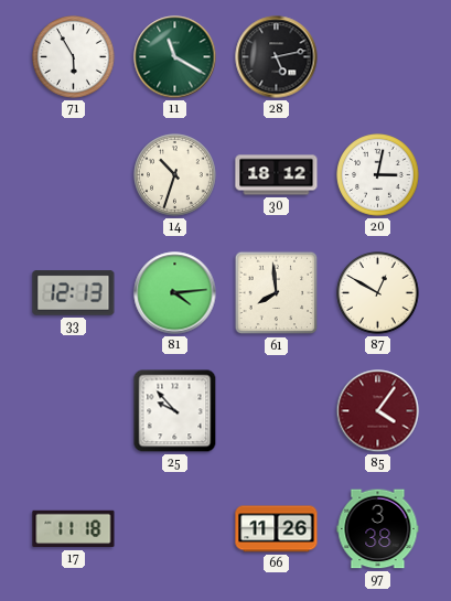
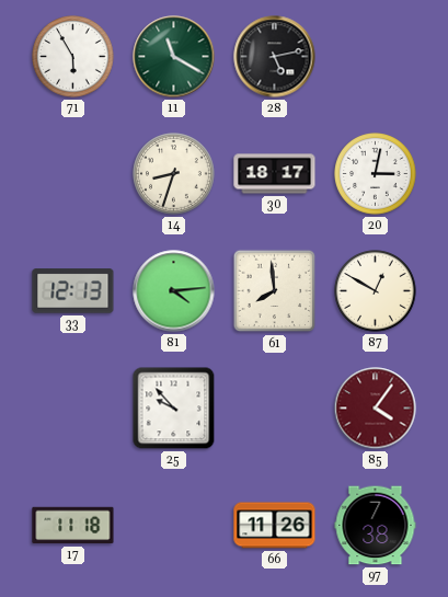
14: 10:33 -> 8:33
30: 18:12 -> 18:17
97: 3:38 -> 7:38
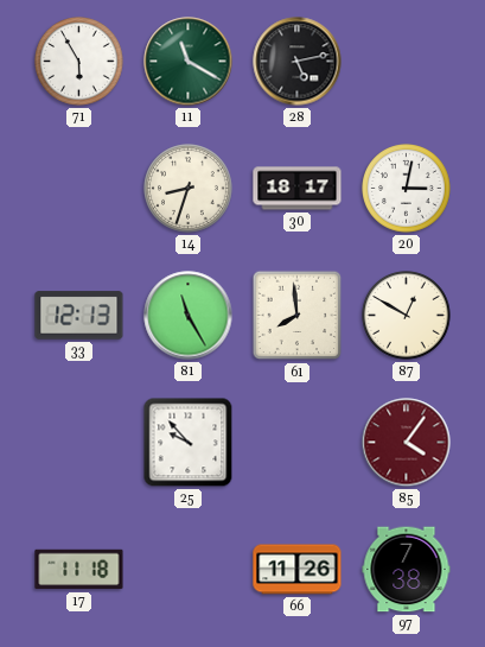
81: 4:14 -> 11:25
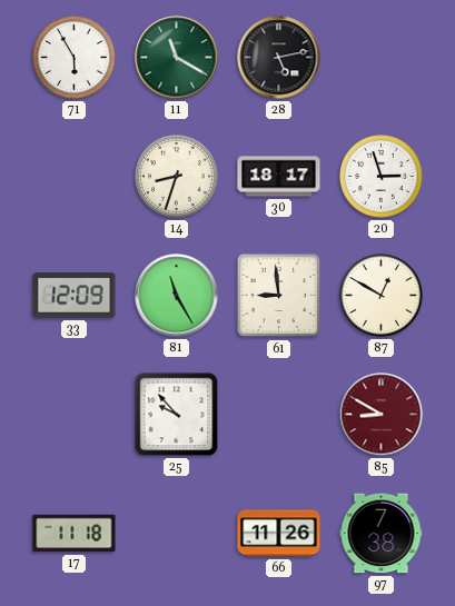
20: 3:02 -> 2:57
33: 12:13 -> 12:09
61: 7:59 -> 8:59
85: 4:06 -> 8:50
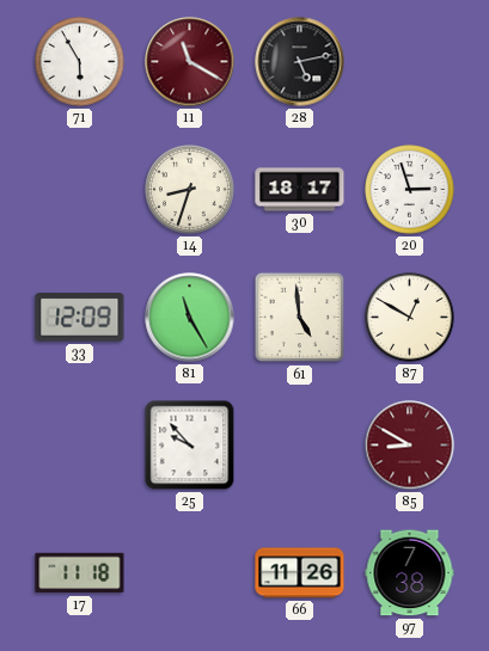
11 dial: green -> burgundy
61: 8:59 -> 4:59
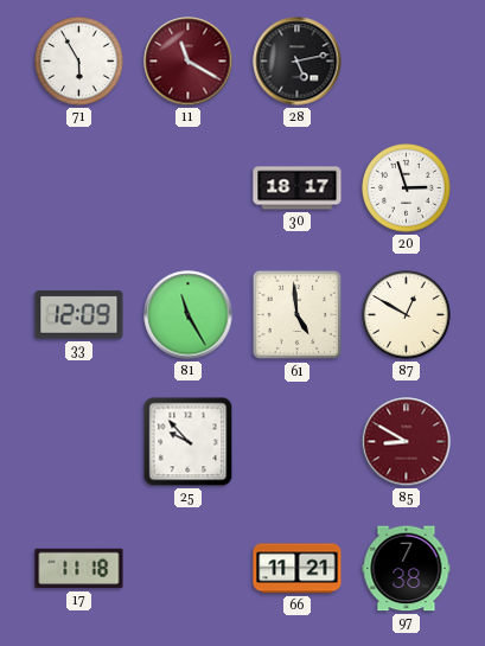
14: 8:33 -> none
66: 11:26 -> 11:21
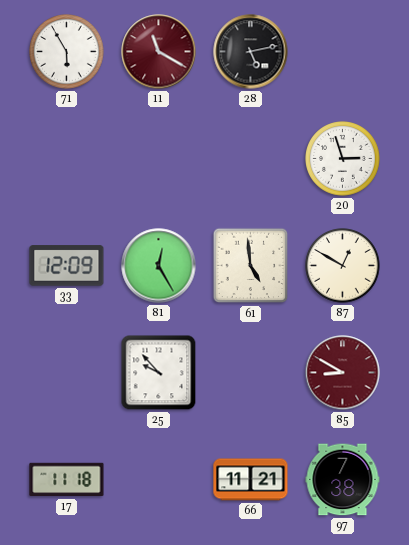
30: 18:17 -> none
81: 11:25 -> 12:25
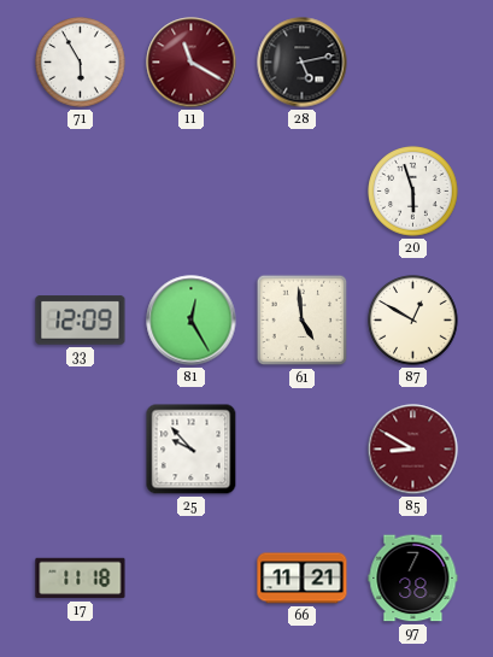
20: 2:57 -> 5:57
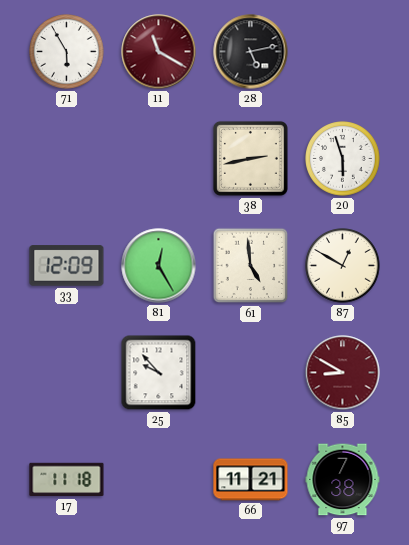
38: none -> 2:43
